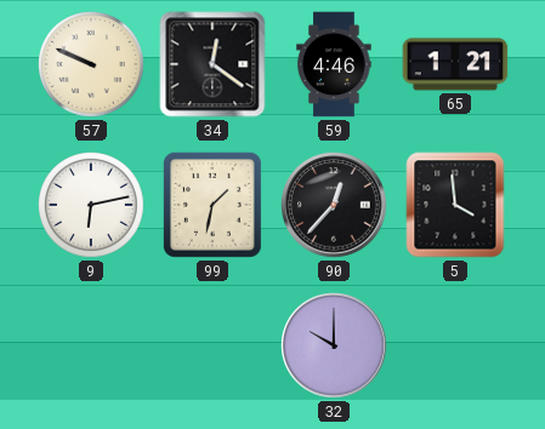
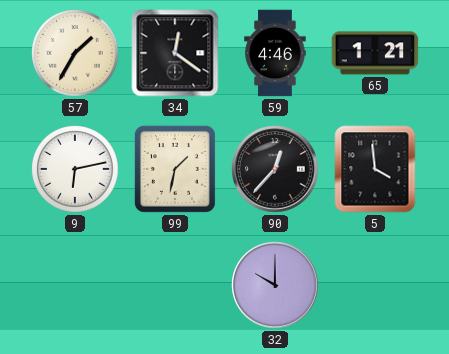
57: 9:49 -> 1:35
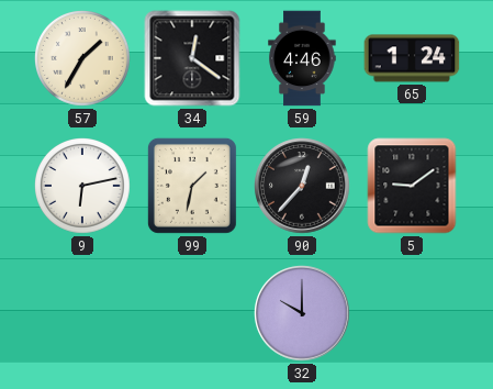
65: 1:21 -> 1:24
5: 3:59 -> 9:09
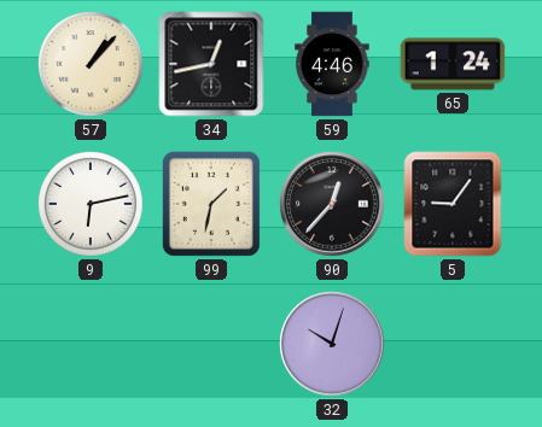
57: 1:35 -> 1:07
34: 12:21 -> 12:43
5: 9:09 -> 9:06
32: 10:00 -> 10:03
